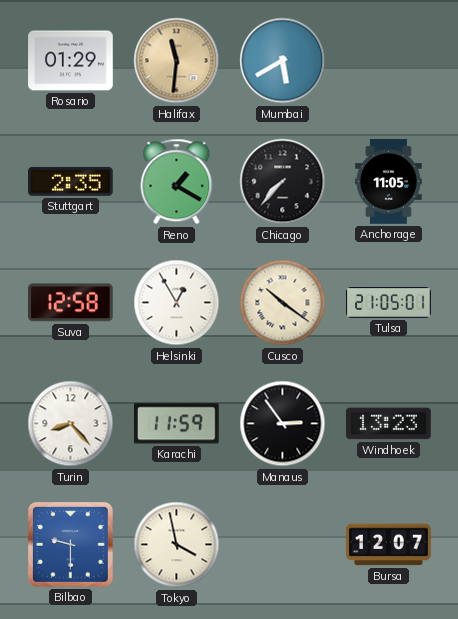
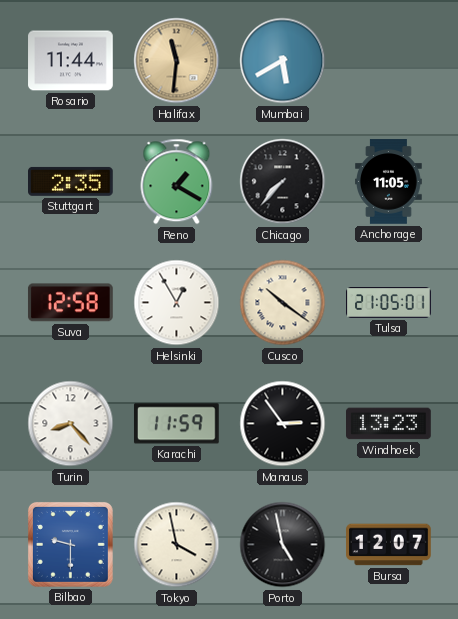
Rosario: 01:29 -> 11:44
Porto: none -> 4:58
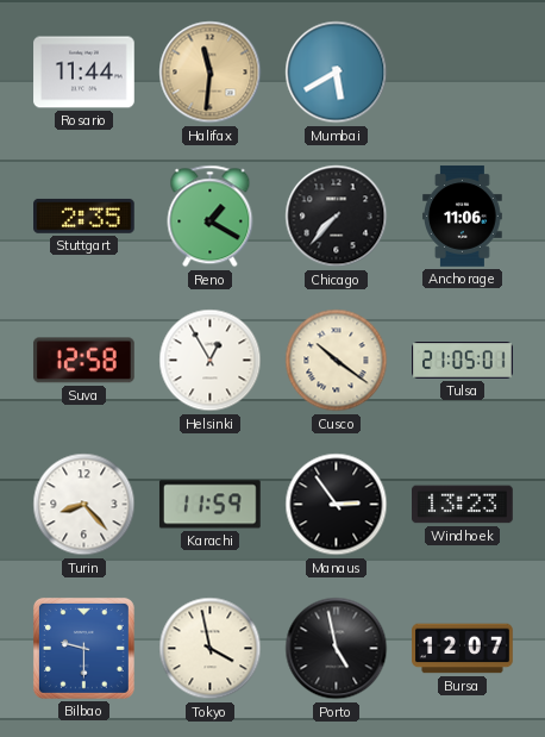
Anchorage: 11:05 -> 11:06
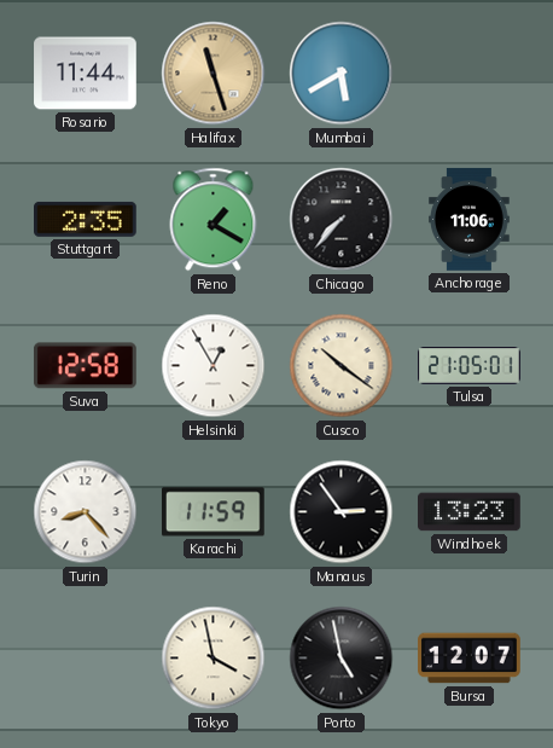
Halifax: 11:31 -> 11:27
Bilbao: 9:30 -> none
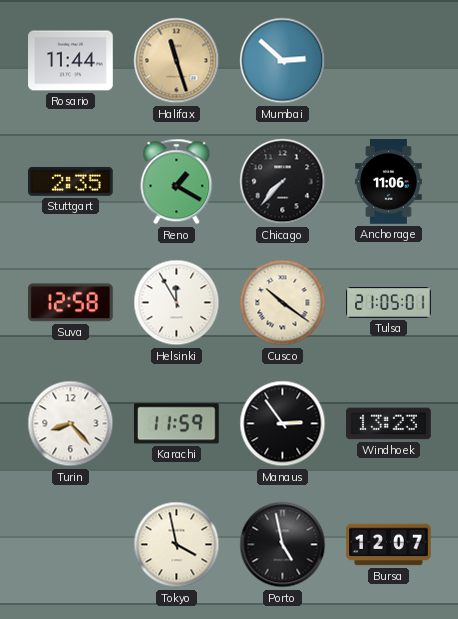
Mumbai: 5:40 -> 2:52
Helsinki: 12:55 -> 11:55
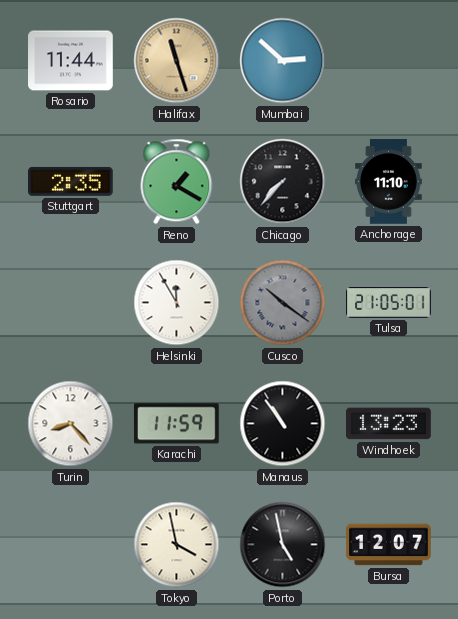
Anchorage: 11:06 -> 11:10
Suva: 12:58 -> none
Cusco dial: cream -> grey
Manaus: 2:54 -> 10:54
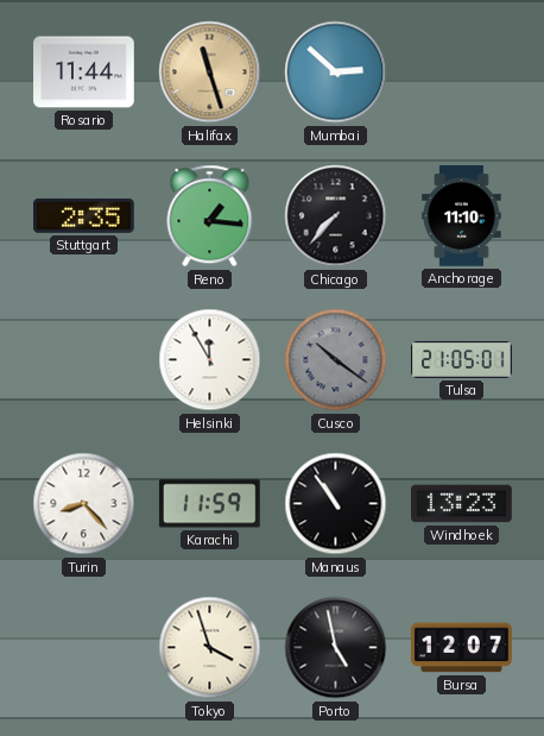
Reno: 1:20 -> 1:16
Tokyo: 3:58 -> 3:57
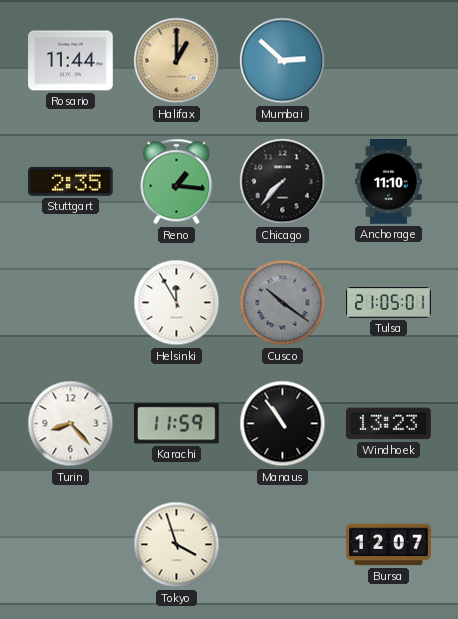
Halifax: 11:27 -> 1:00
Porto: 4:58 -> none
